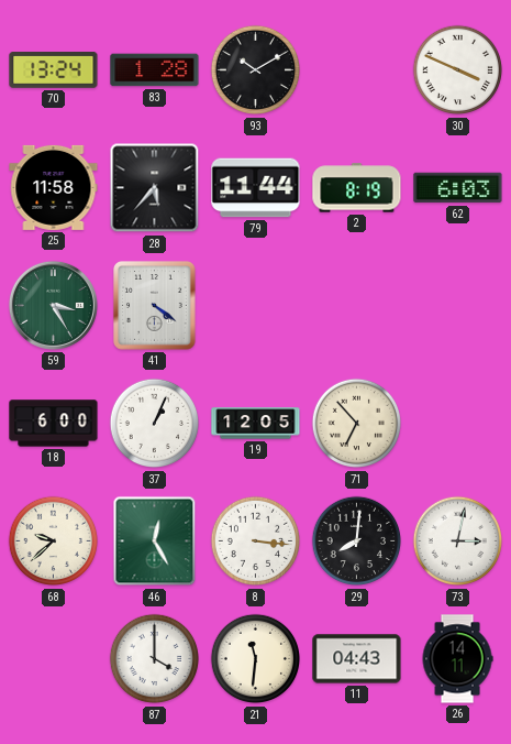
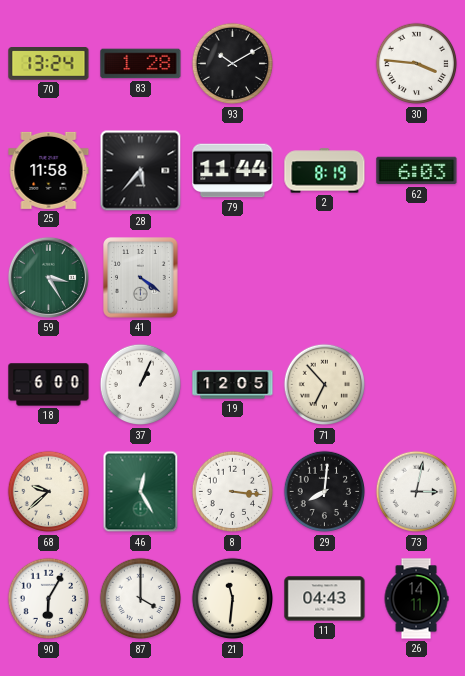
30: 3:49 -> 3:46
90: none -> 6:05
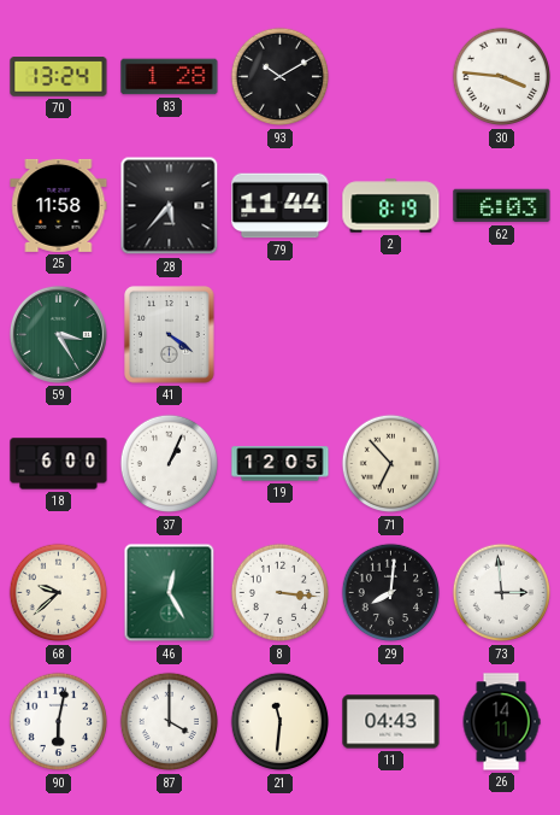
73: 3:02 -> 2:59
90: 6:05 -> 6:02
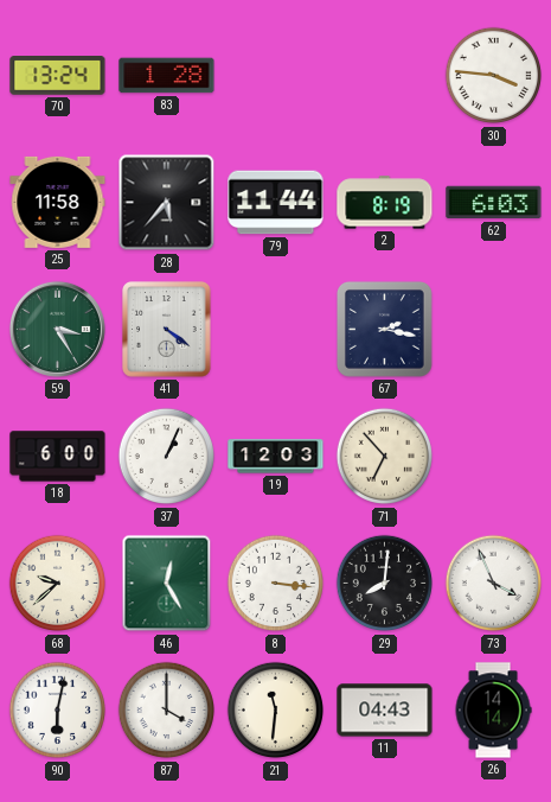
93: 10:10 -> none
67: none -> 2:17
19: 12:05 -> 12:03
73: 2:59 -> 3:56
26: 14:11 -> 14:14
